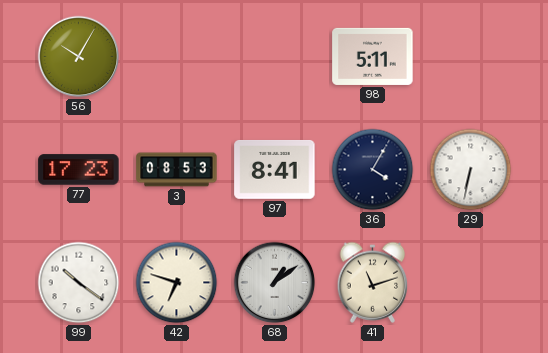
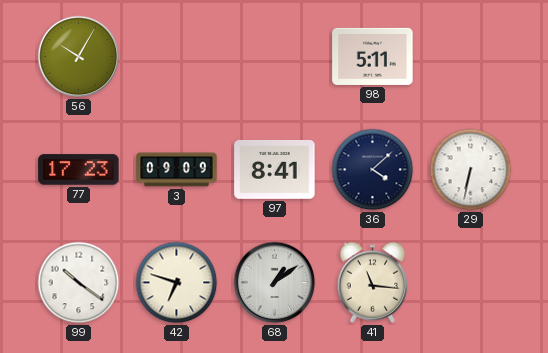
3: 08:53 -> 09:09
36: 4:05 -> 4:08
41: 11:12 -> 11:16
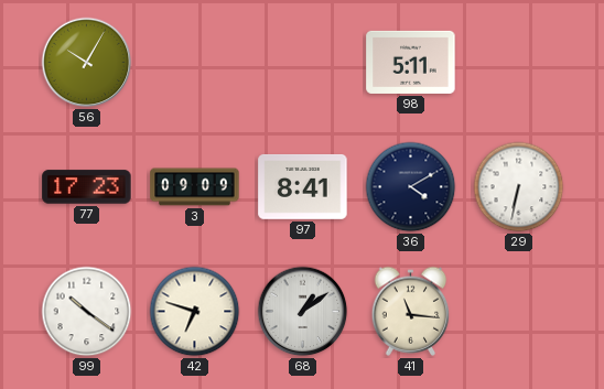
36: 4:08 -> 4:10
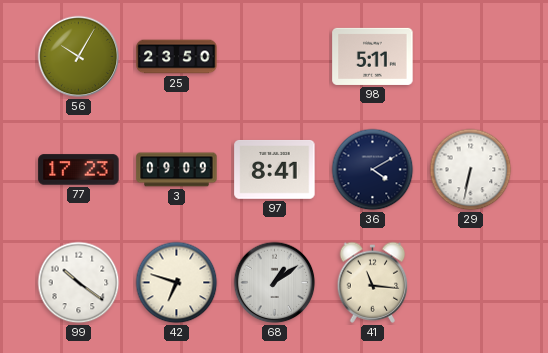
25: none -> 23:50
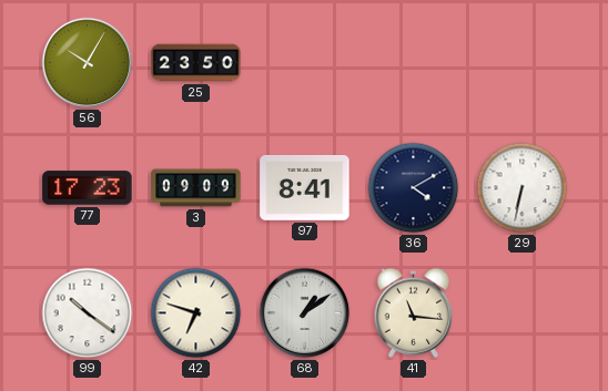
98: 5:11 -> none
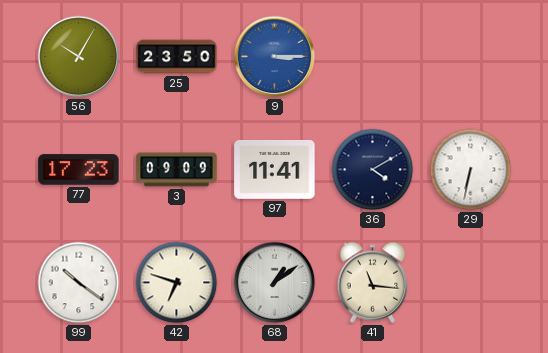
9: none -> 3:15
97: 8:41 -> 11:41
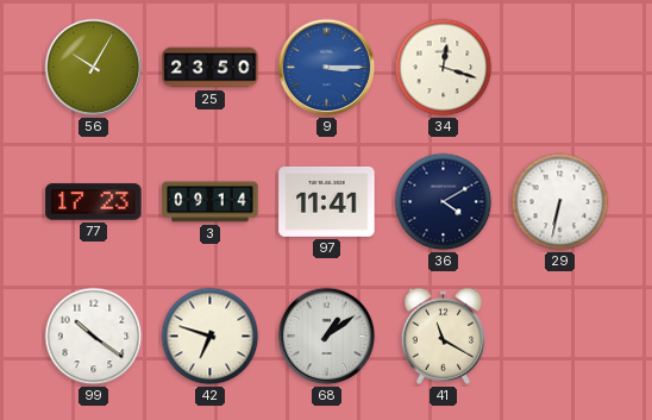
34: none -> 12:18
3: 09:09 -> 09:14
41: 11:16 -> 11:20
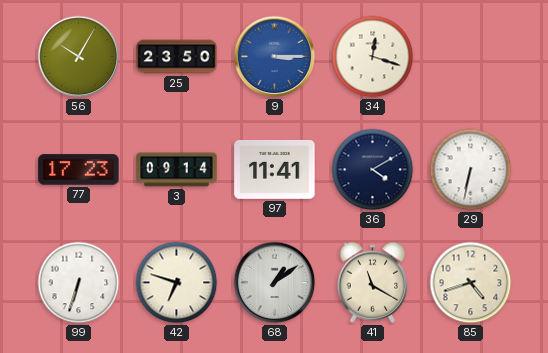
99: 10:21 -> 6:33
85: none -> 4:42
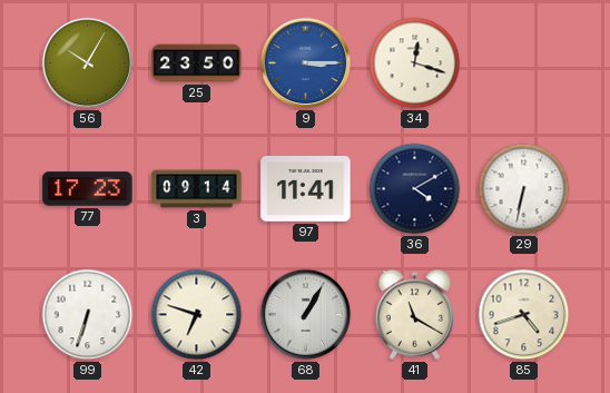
68: 1:09 -> 1:05
